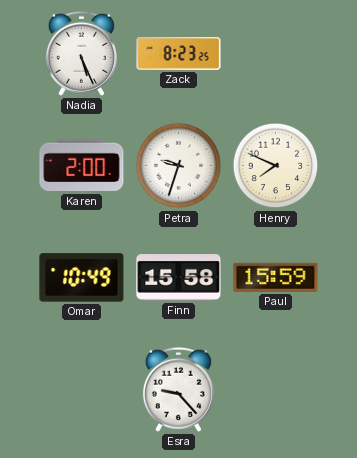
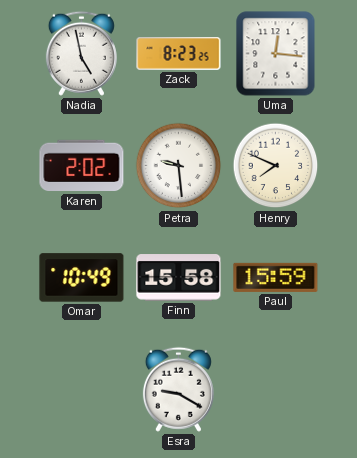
Nadia: 5:26 -> 4:58
Uma: none -> 12:16
Karen: 2:00 -> 2:02
Petra: 9:33 -> 9:29
Esra: 9:23 -> 9:20
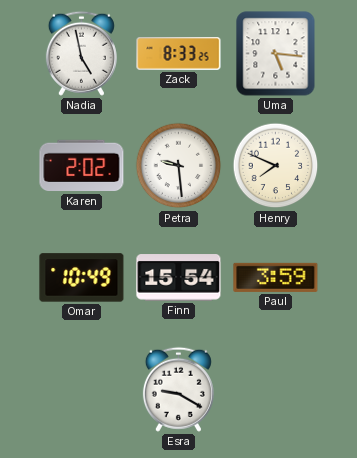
Zack: 8:23 -> 8:33
Uma: 12:16 -> 5:16
Finn: 15:58 -> 15:54
Paul: 15:59 -> 3:59
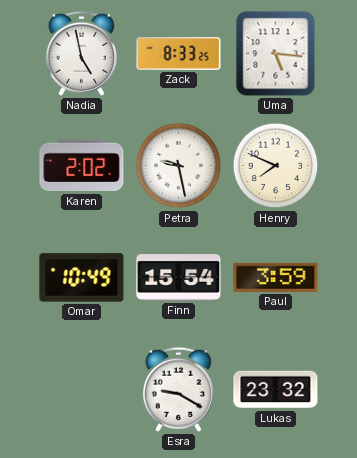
Petra: 9:29 -> 9:28
Lukas: none -> 23:32
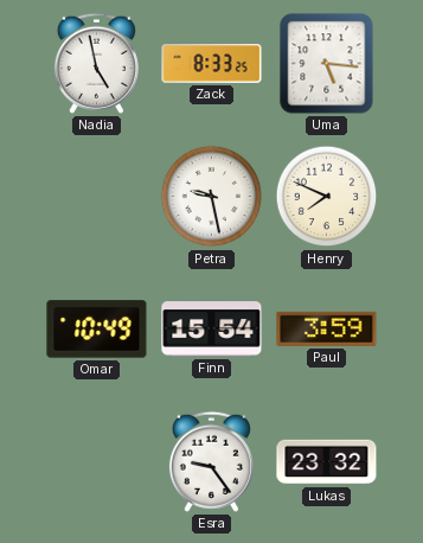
Karen: 2:02 -> none
Esra: 9:20 -> 9:24
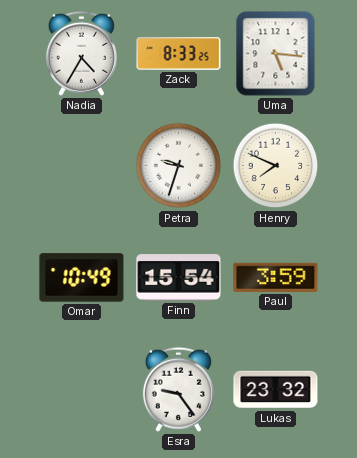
Nadia: 4:58 -> 4:35
Petra: 9:28 -> 9:33
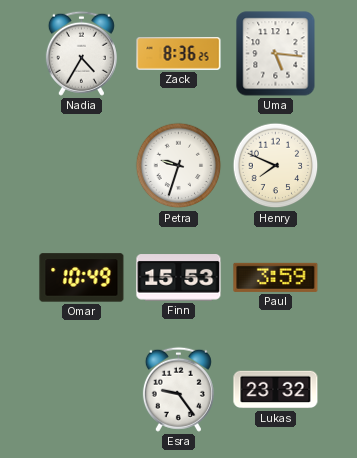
Zack: 8:33 -> 8:36
Finn: 15:54 -> 15:53
